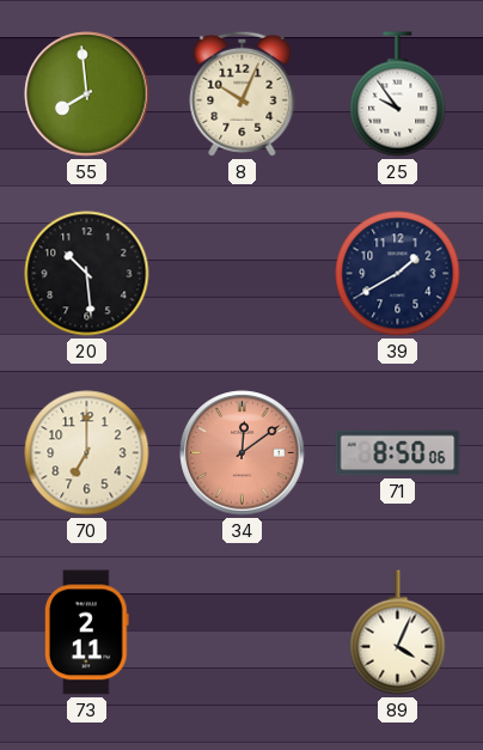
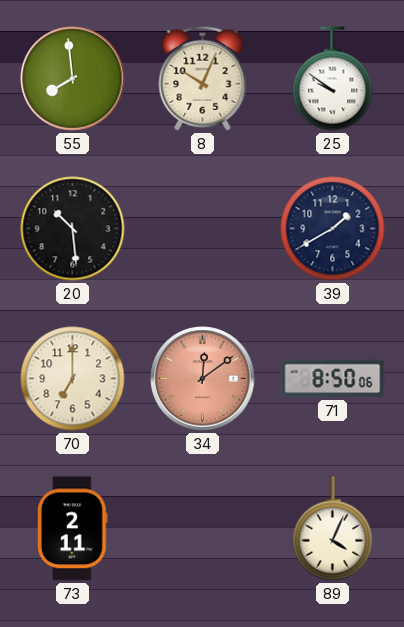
25: 9:54 -> 9:51
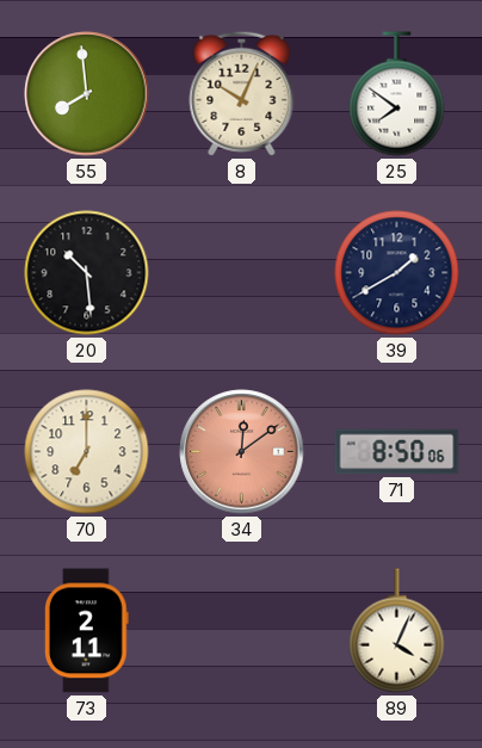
25: 9:51 -> 7:51
